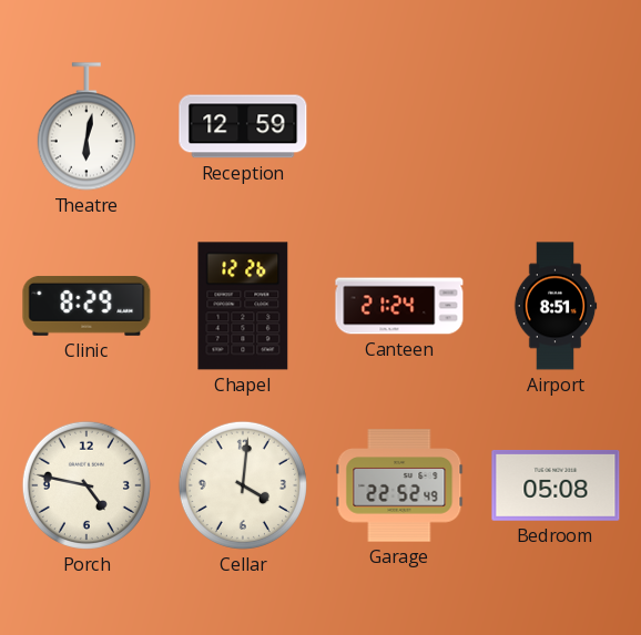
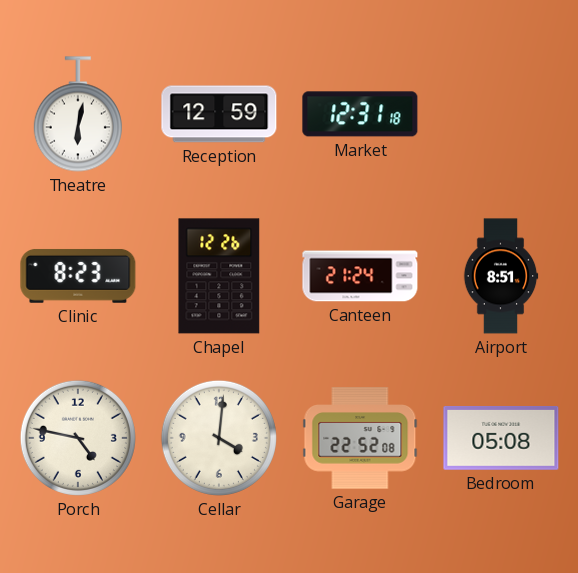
Market: none -> 12:31
Clinic: 8:29 -> 8:23
Garage: 22:52:49 -> 22:52:08
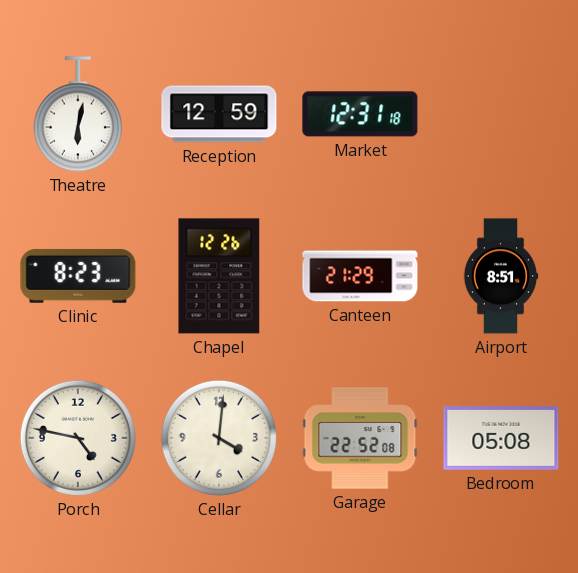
Canteen: 21:24 -> 21:29
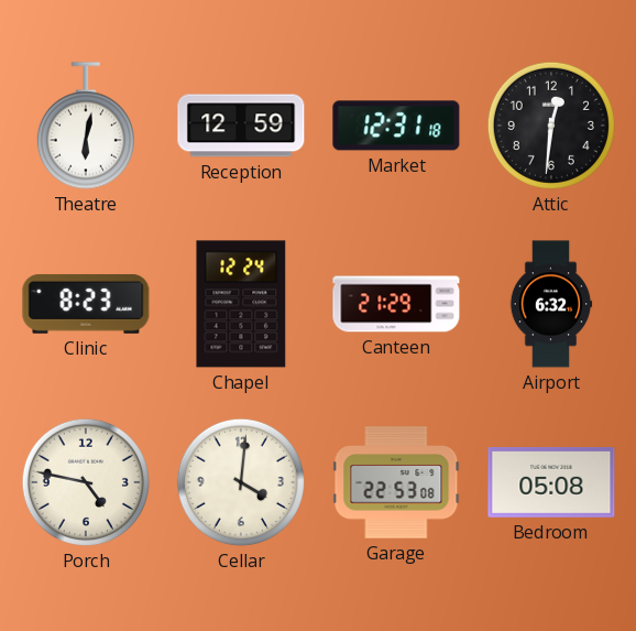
Attic: none -> 12:31
Chapel: 12:26 -> 12:24
Airport: 8:51 -> 6:32
Garage: 22:52 -> 22:53
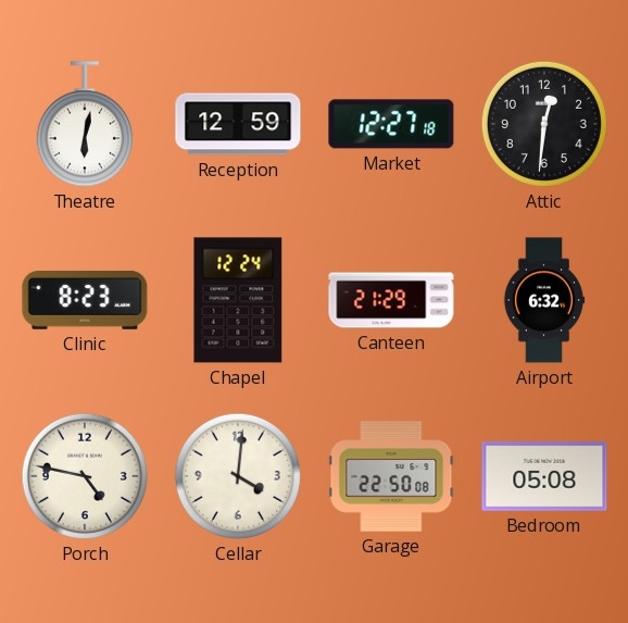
Market: 12:31 -> 12:27
Garage: 22:53 -> 22:50
